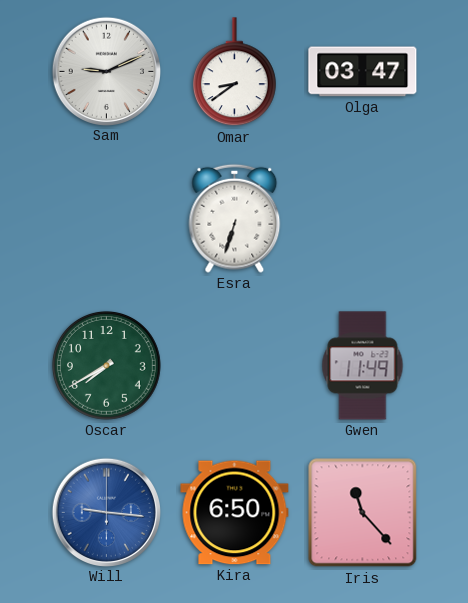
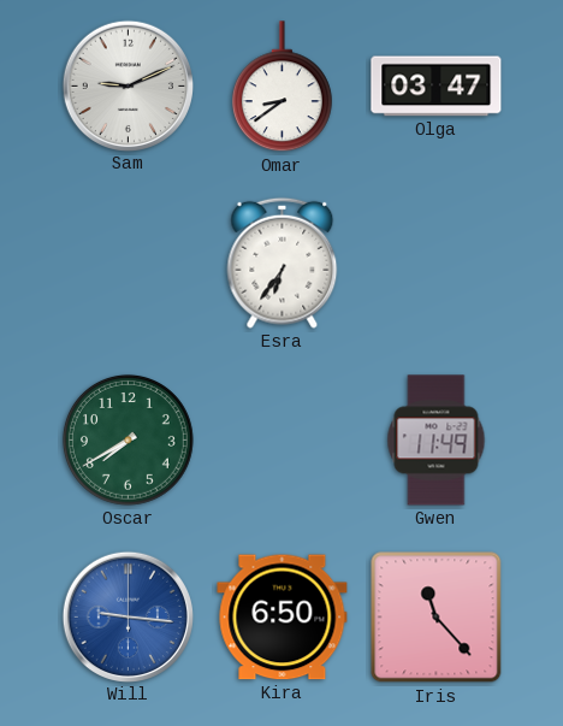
Esra: 6:33 -> 6:36
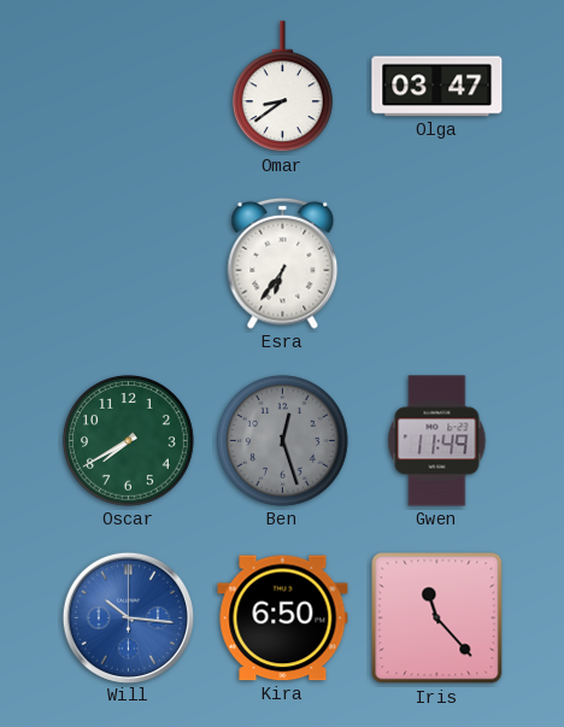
Sam: 9:11 -> none
Ben: none -> 12:27
Will: 9:16 -> 10:16
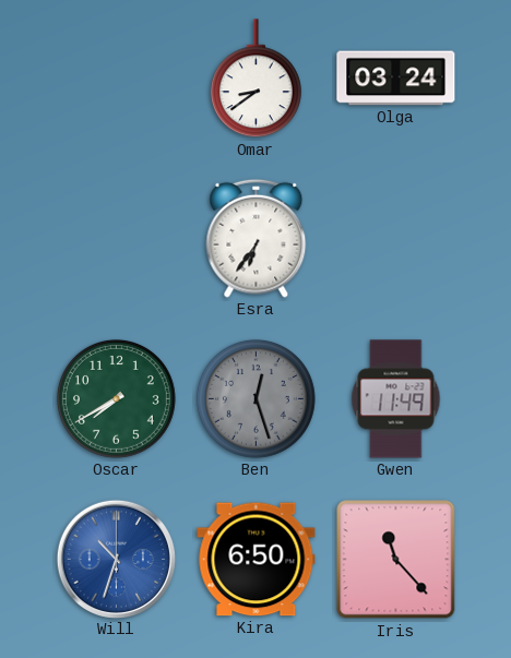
Olga: 03:47 -> 03:24
Will: 10:16 -> 10:33
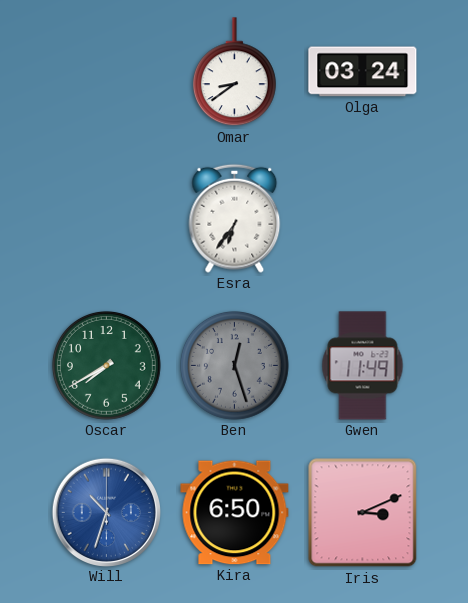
Iris: 11:23 -> 3:11
